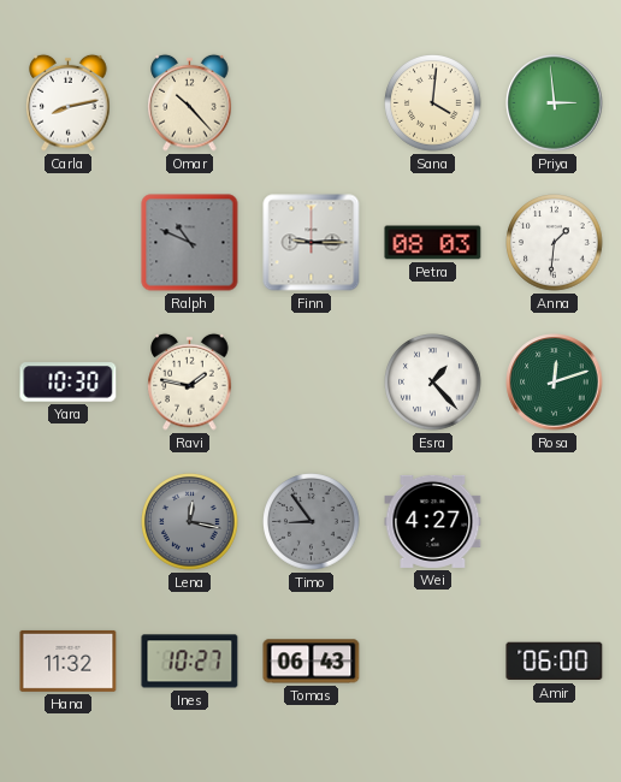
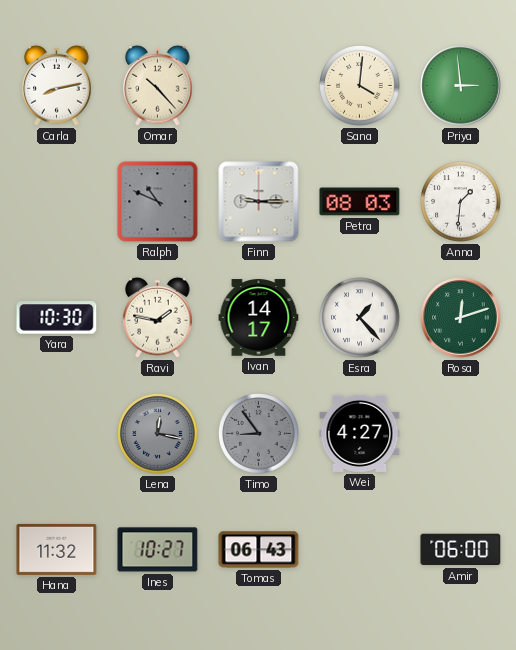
Ivan: none -> 14:17
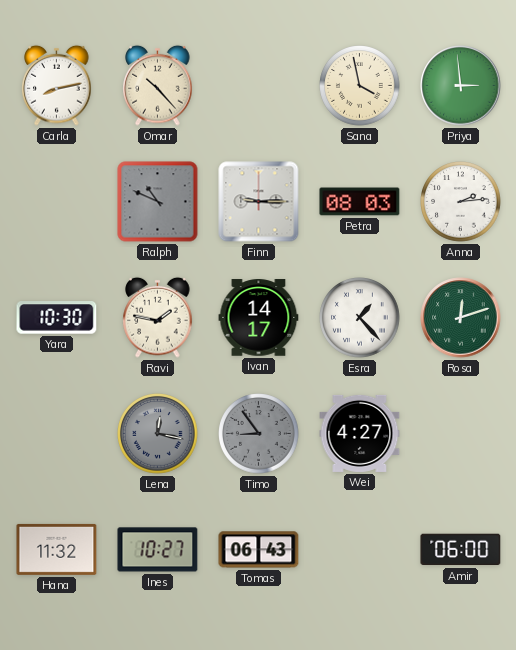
Sana: 4:01 -> 3:58
Anna: 1:31 -> 2:14
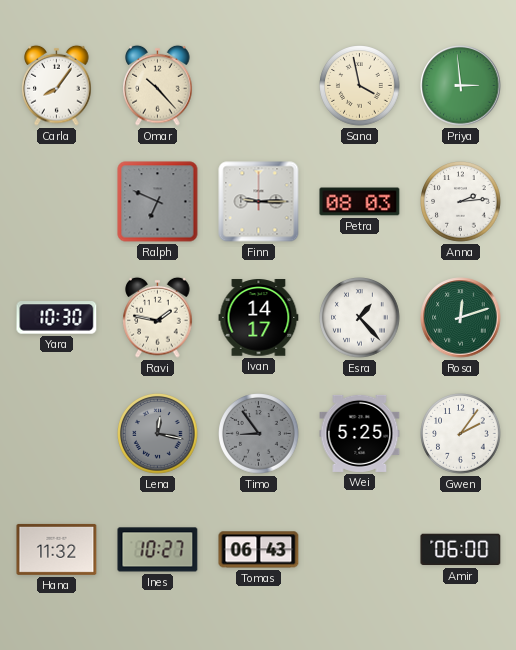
Carla: 8:13 -> 8:06
Ralph: 10:49 -> 6:49
Wei: 4:27 -> 5:25
Gwen: none -> 2:06
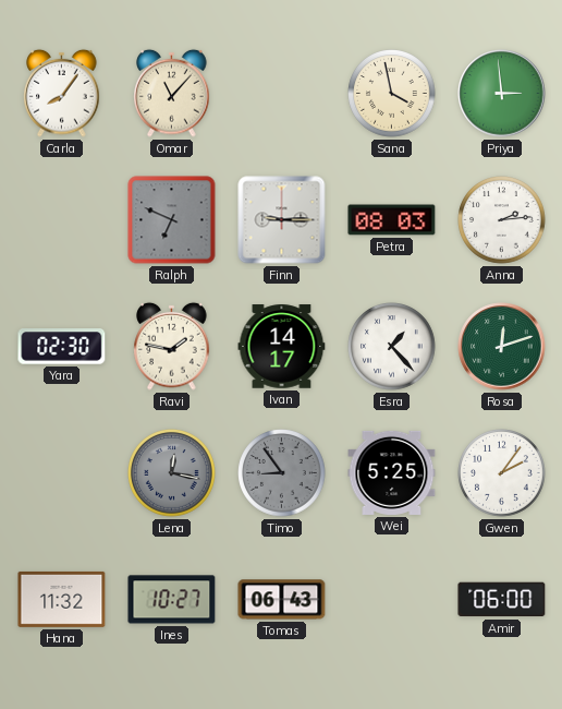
Omar: 10:23 -> 11:07
Yara: 10:30 -> 02:30
